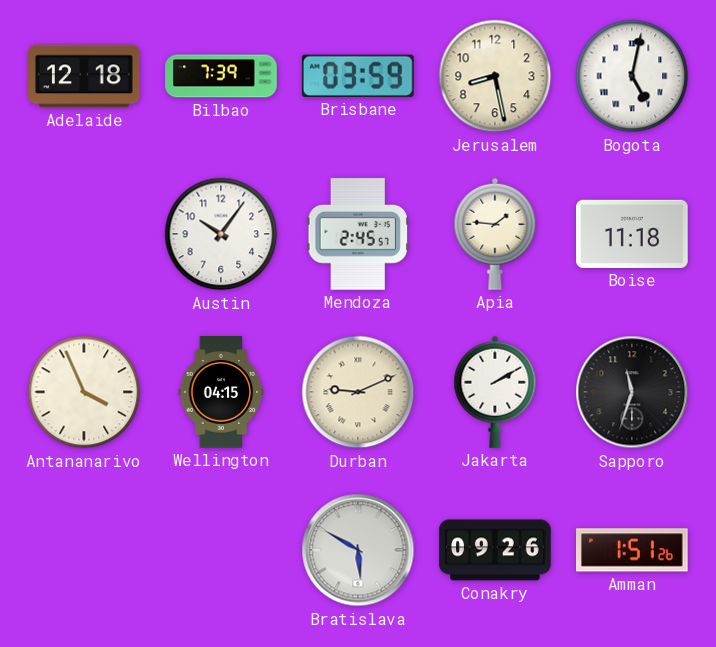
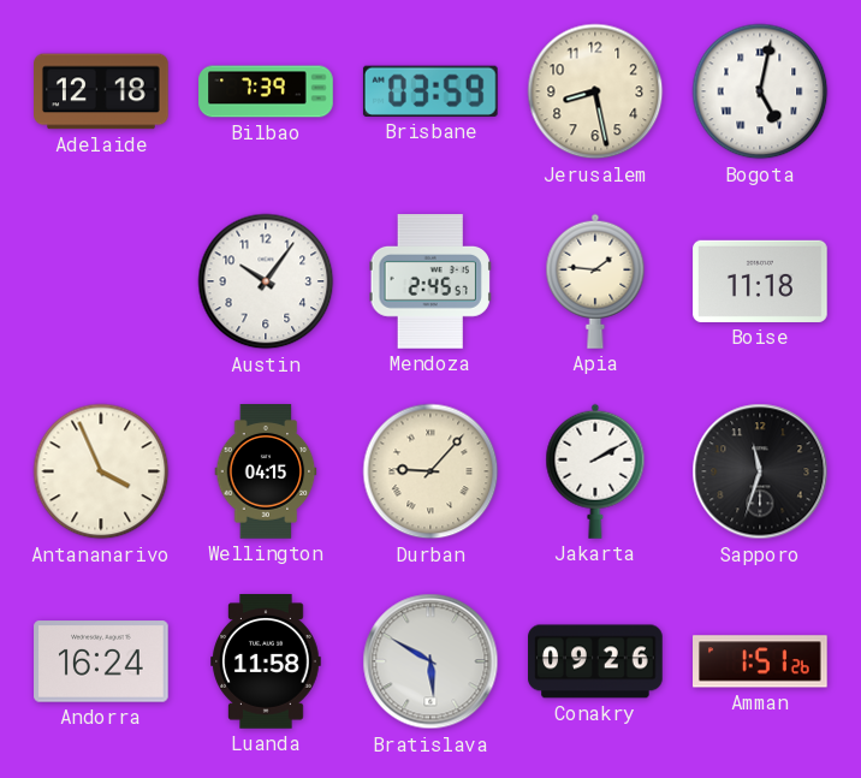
Durban: 9:11 -> 9:07
Andorra: none -> 16:24
Luanda: none -> 11:58
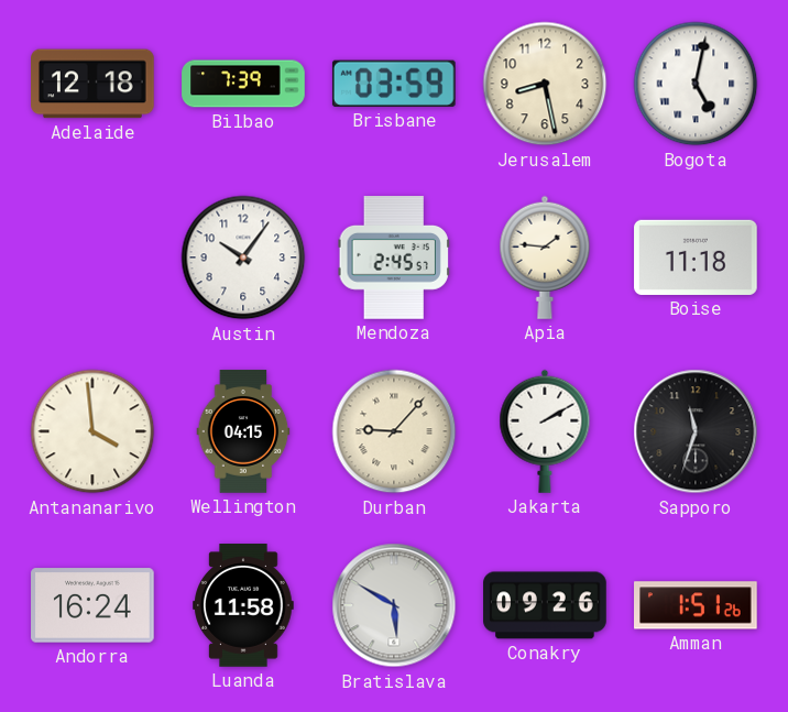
Antananarivo: 3:56 -> 3:59
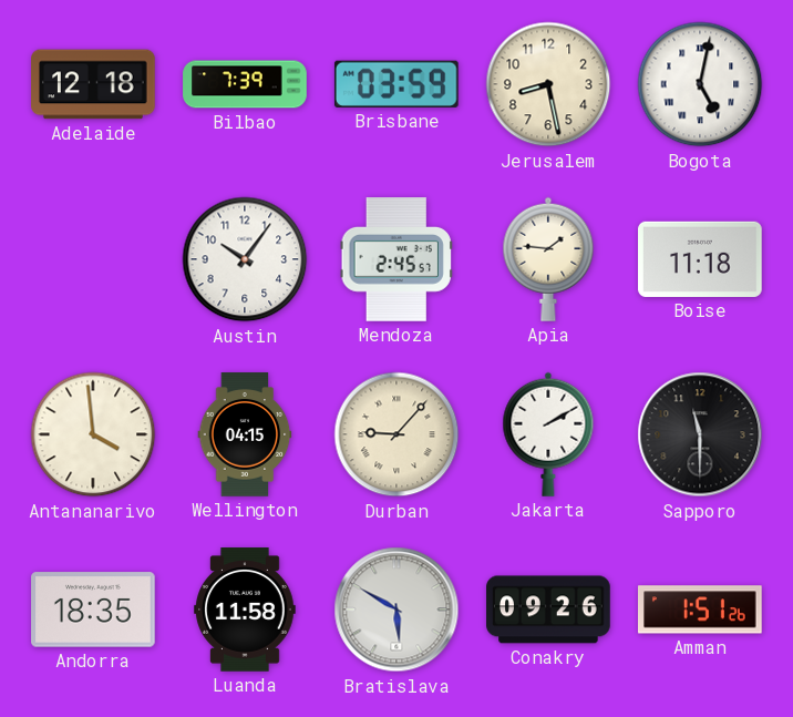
Sapporo: 11:33 -> 11:30
Andorra: 16:24 -> 18:35
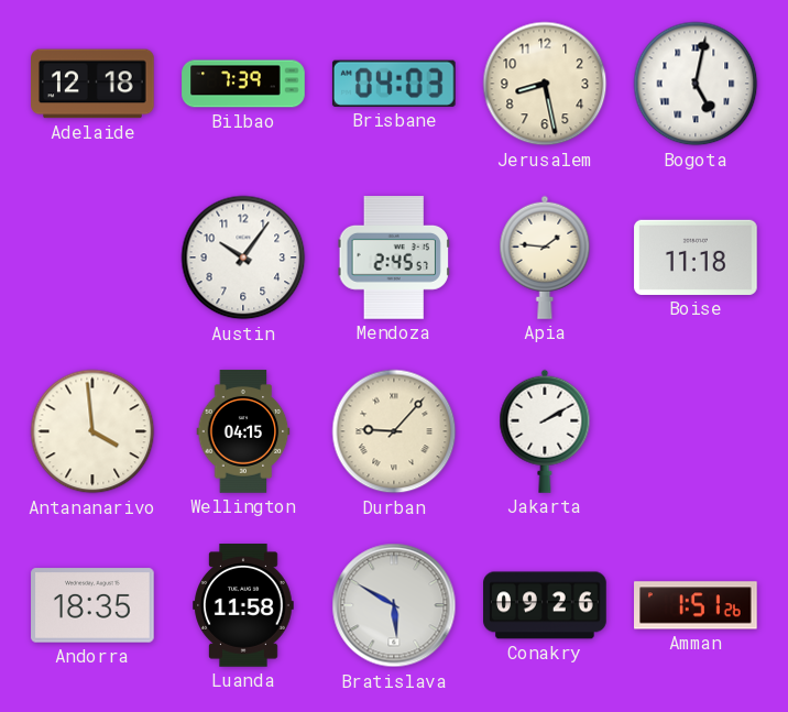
Brisbane: 03:59 -> 04:03
Sapporo: 11:30 -> none
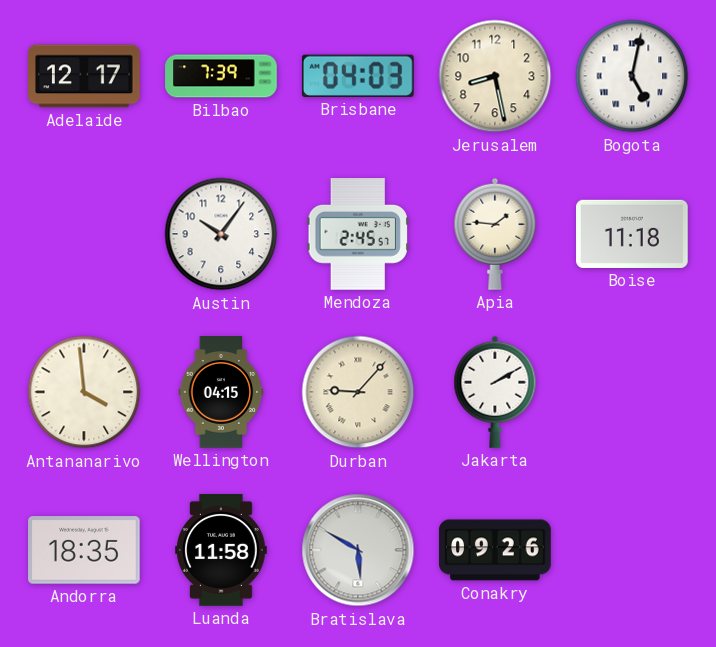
Adelaide: 12:18 -> 12:17
Amman: 1:51 -> none
